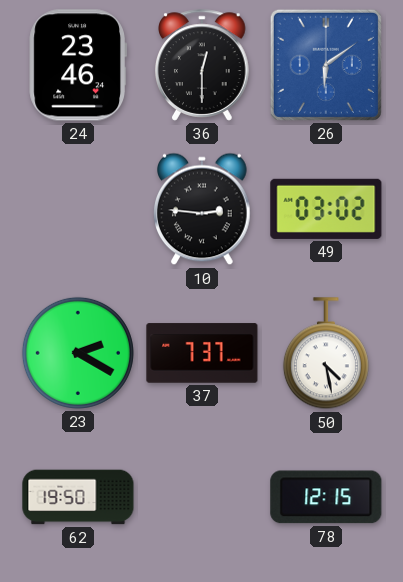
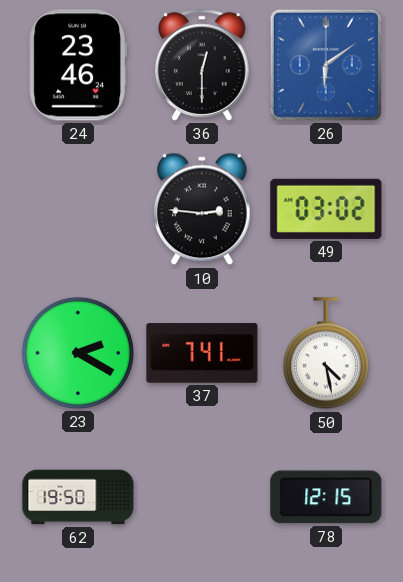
37: 7:37 -> 7:41
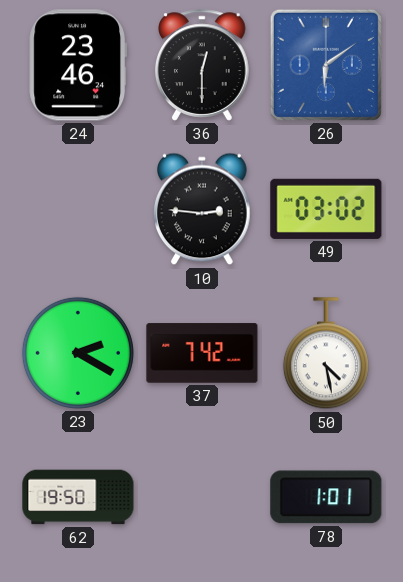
37: 7:41 -> 7:42
78: 12:15 -> 1:01
